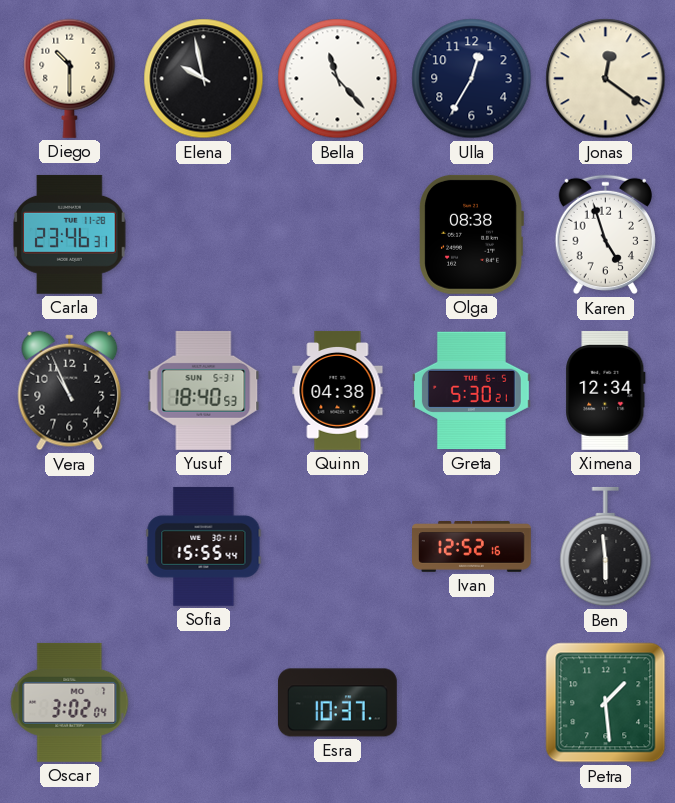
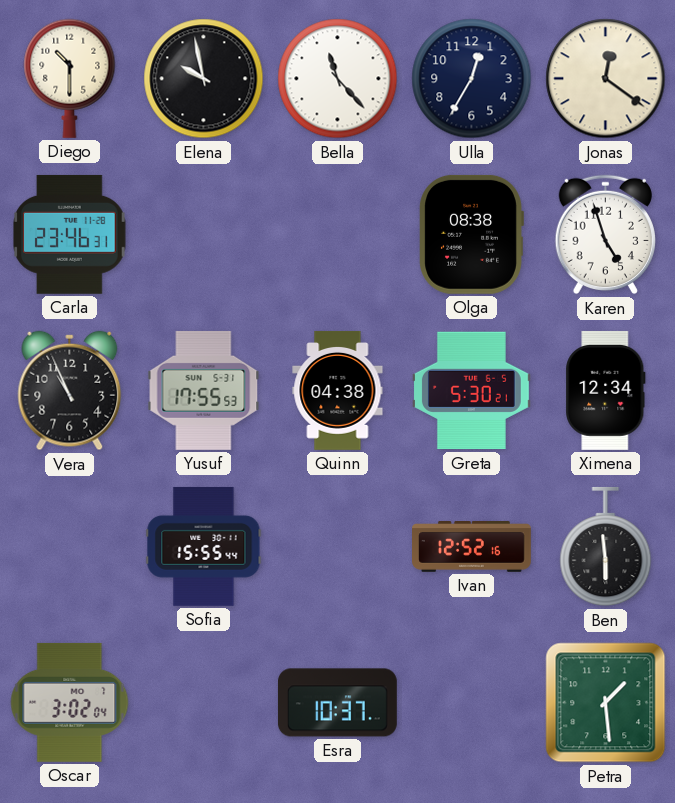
Yusuf: 18:40 -> 17:55
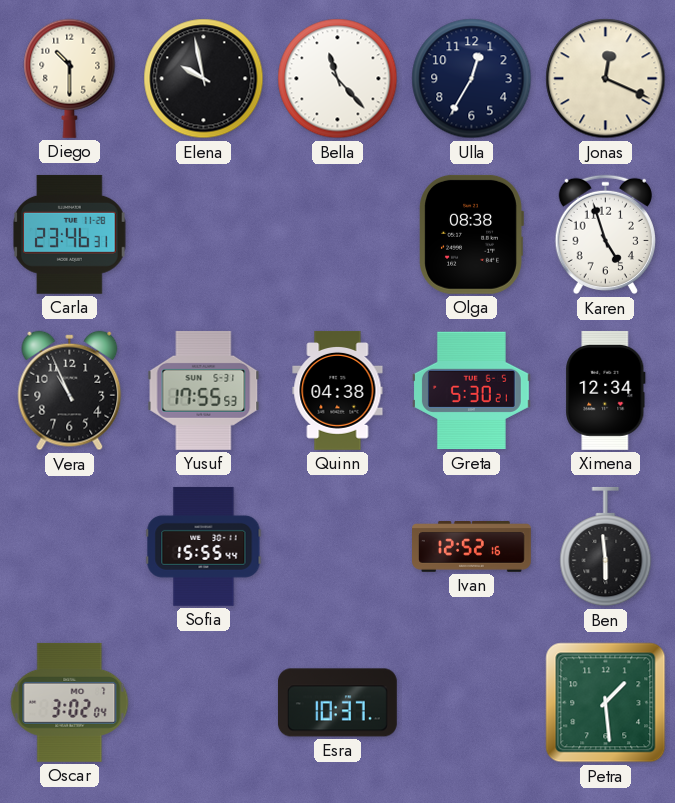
Jonas: 12:21 -> 12:19
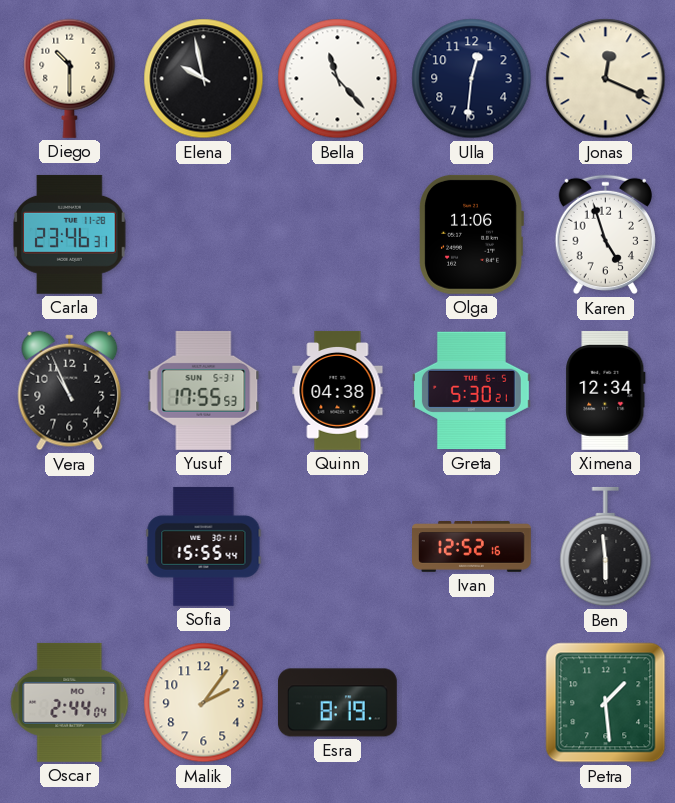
Ulla: 12:35 -> 12:31
Olga: 08:38 -> 11:06
Oscar: 3:02 -> 2:44
Malik: none -> 2:06
Esra: 10:37 -> 8:19
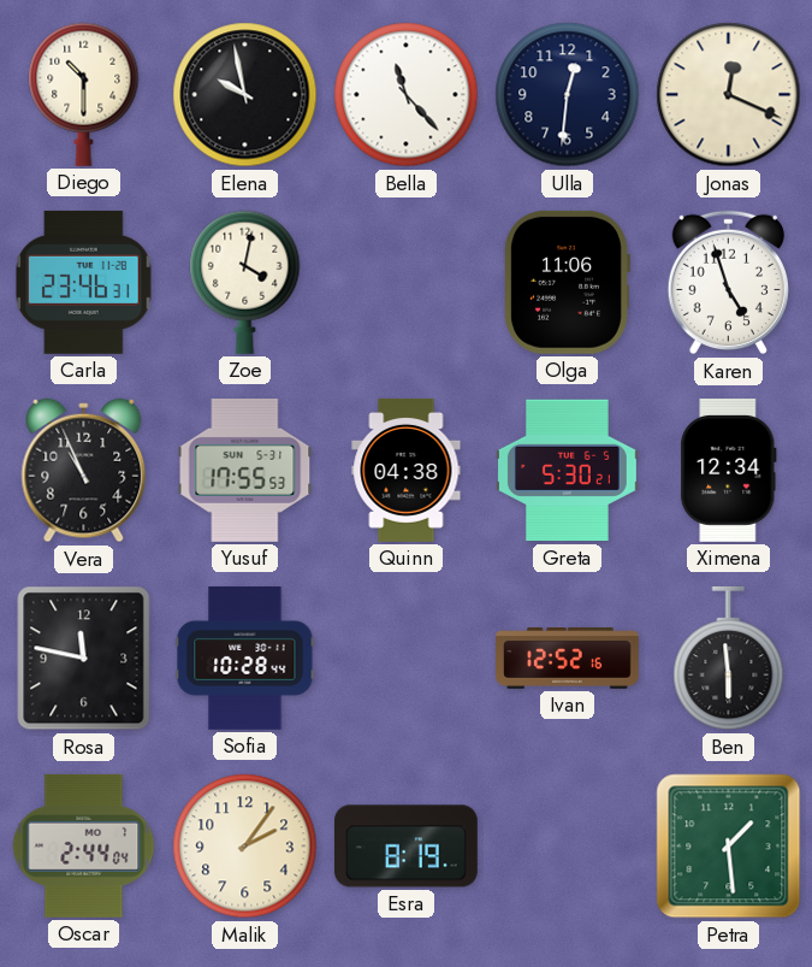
Zoe: none -> 4:02
Rosa: none -> 11:47
Sofia: 15:55 -> 10:28
